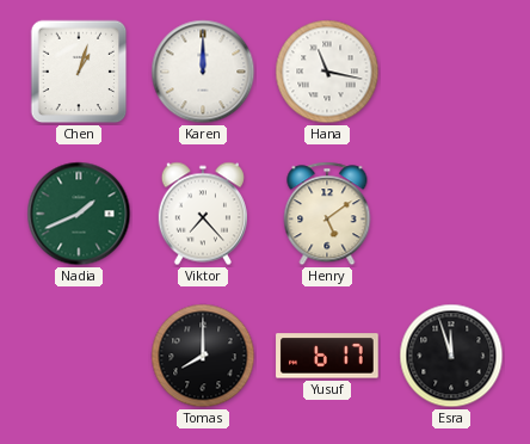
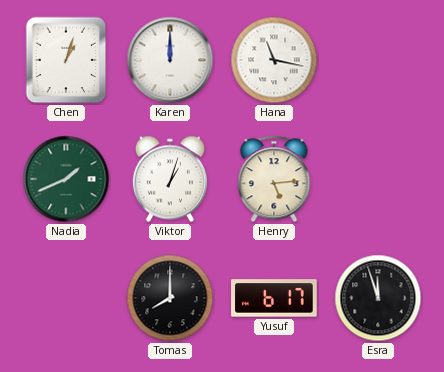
Viktor: 7:23 -> 1:03
Henry: 5:09 -> 5:14
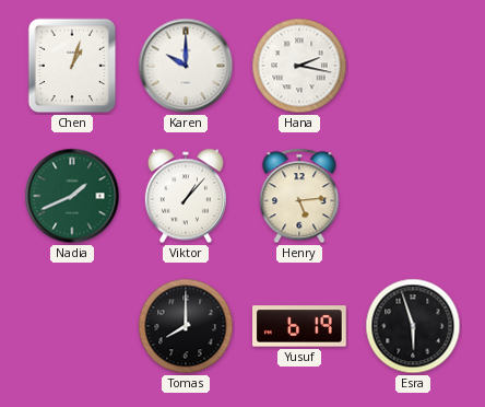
Karen: 12:00 -> 10:00
Hana: 11:17 -> 2:17
Viktor: 1:03 -> 1:07
Yusuf: 6:17 -> 6:19
Esra: 11:57 -> 5:57
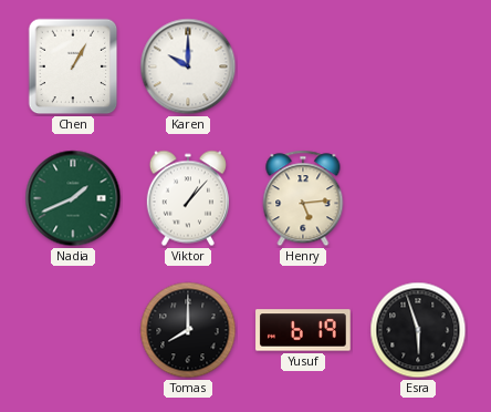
Chen: 1:03 -> 1:05
Hana: 2:17 -> none
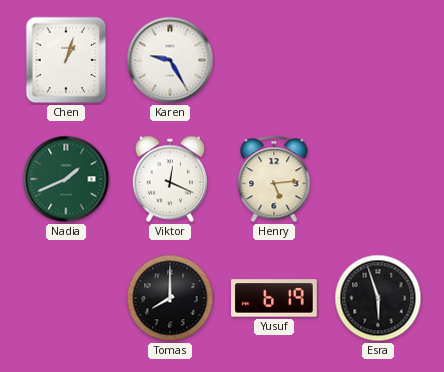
Chen: 1:05 -> 1:03
Karen: 10:00 -> 9:25
Viktor: 1:07 -> 12:19
